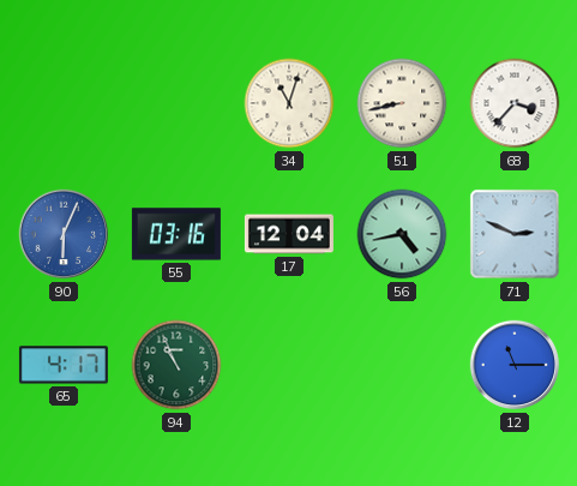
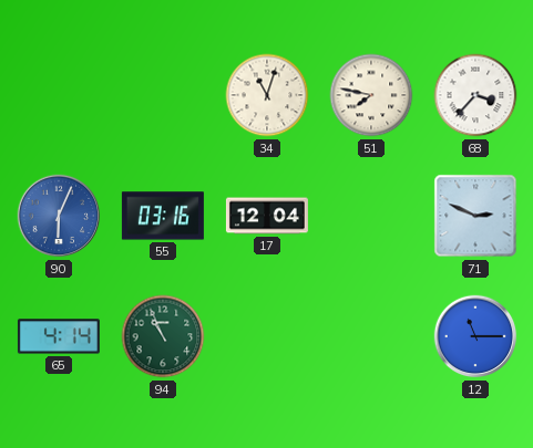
51: 8:43 -> 7:47
56: 4:43 -> none
65: 4:17 -> 4:14
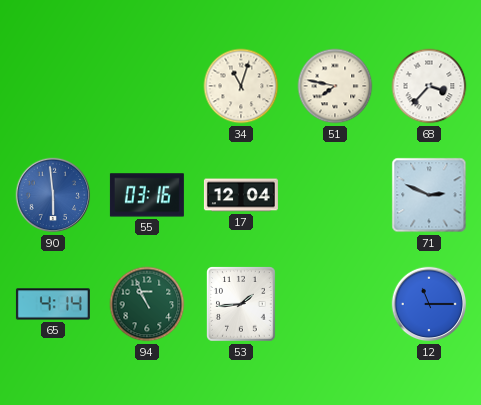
90: 6:04 -> 5:59
53: none -> 1:44
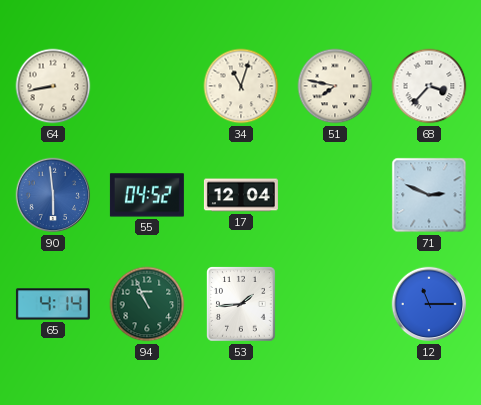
64: none -> 8:43
55: 03:16 -> 04:52
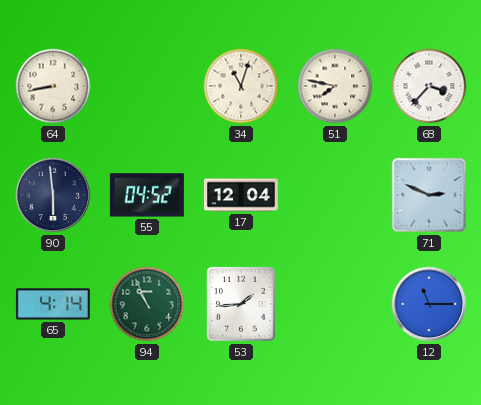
90 dial: blue -> navy
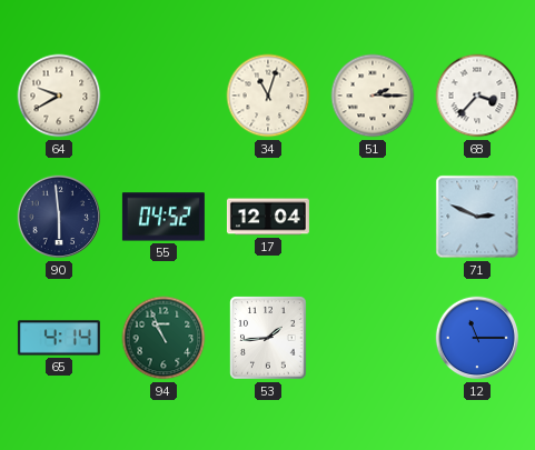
64: 8:43 -> 9:40
51: 7:47 -> 2:15
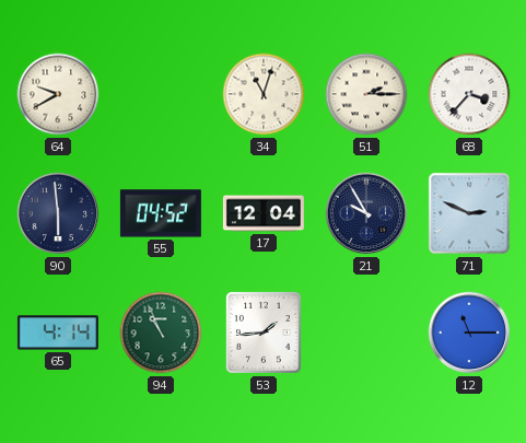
21: none -> 9:55
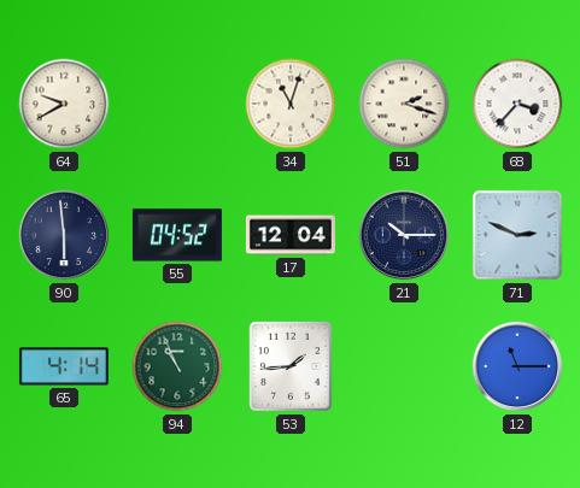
51: 2:15 -> 2:18
21: 9:55 -> 10:15
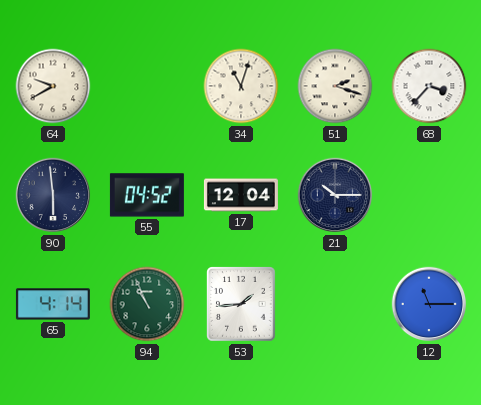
71: 2:49 -> none
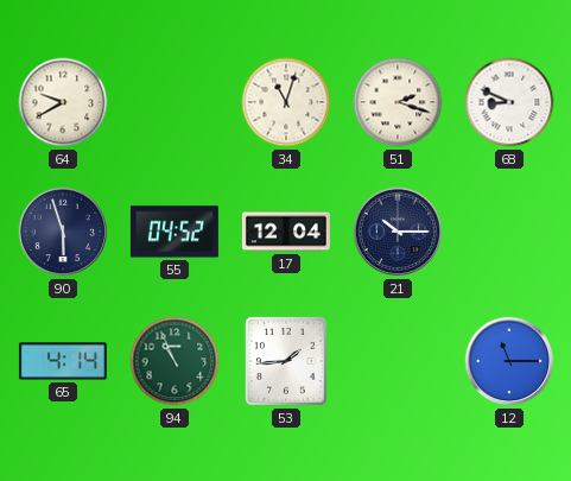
68: 3:37 -> 8:49
90: 5:59 -> 5:57
